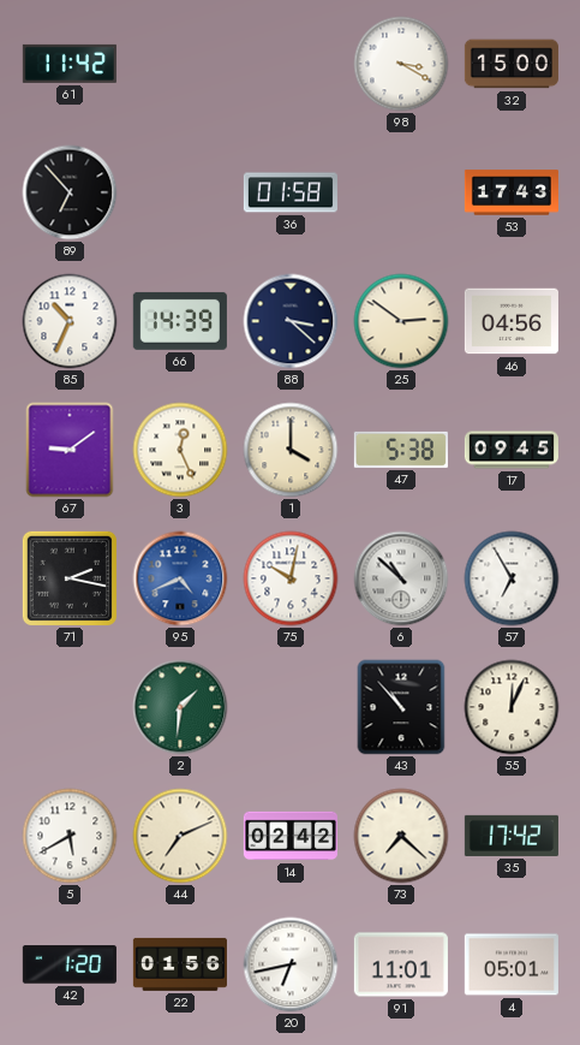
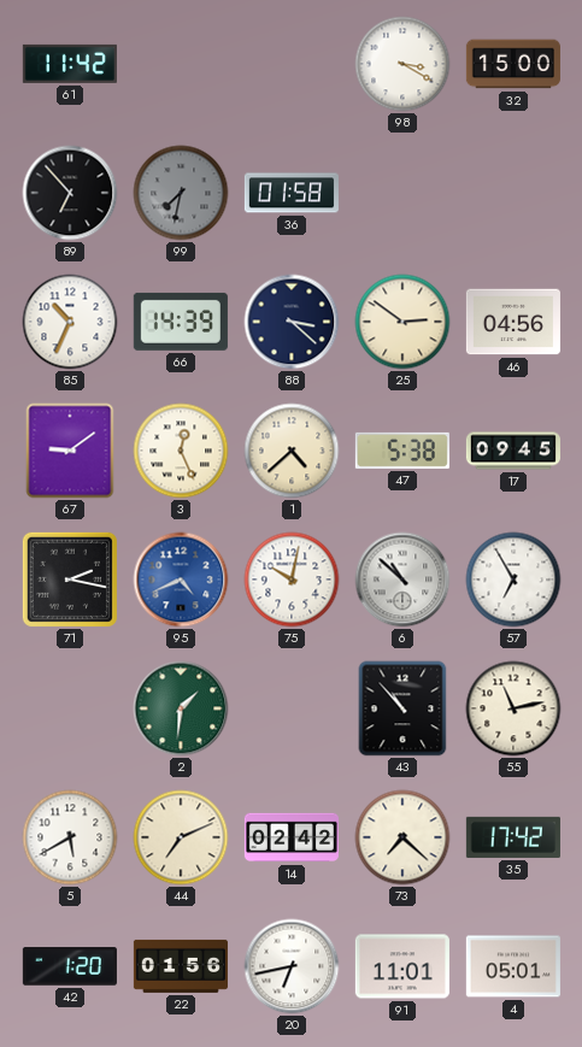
99: none -> 7:32
53: 17:43 -> none
1: 4:00 -> 4:38
55: 12:04 -> 11:13
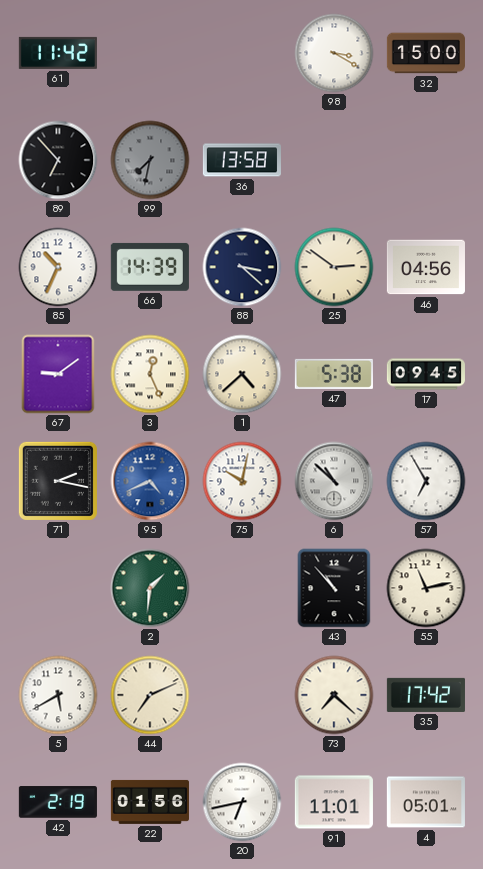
36: 01:58 -> 13:58
14: 02:42 -> none
42: 1:20 -> 2:19
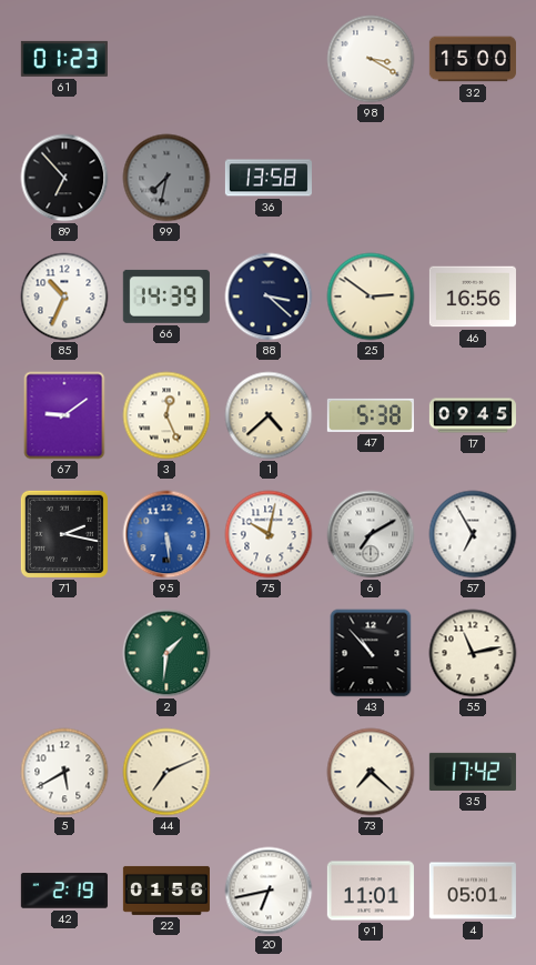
61: 11:42 -> 01:23
46: 04:56 -> 16:56
95: 4:41 -> 5:29
6: 10:52 -> 7:10
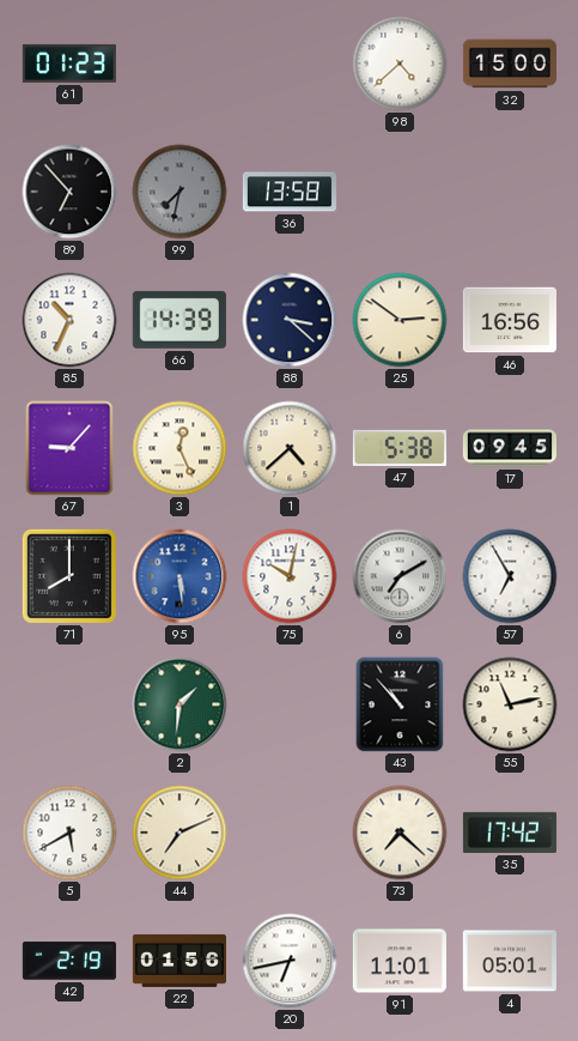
98: 3:20 -> 4:38
67: 9:09 -> 9:07
71: 2:17 -> 8:00
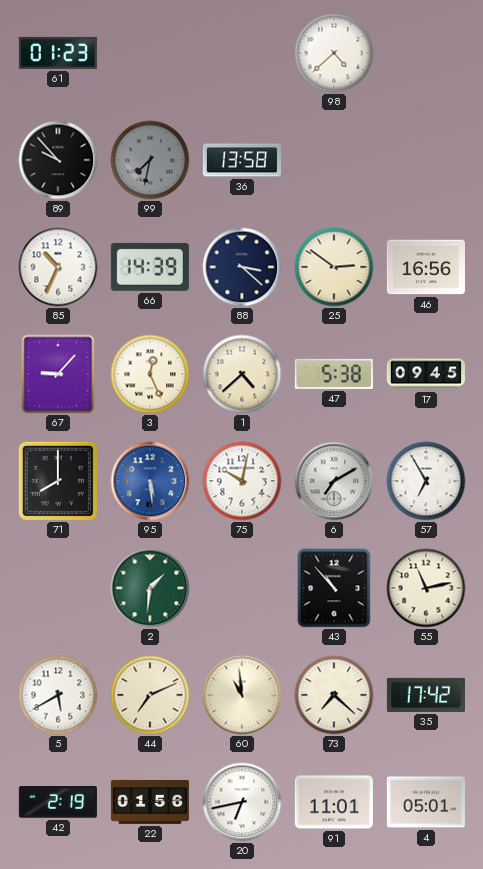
32: 15:00 -> none
89: 6:53 -> 9:53
60: none -> 10:59
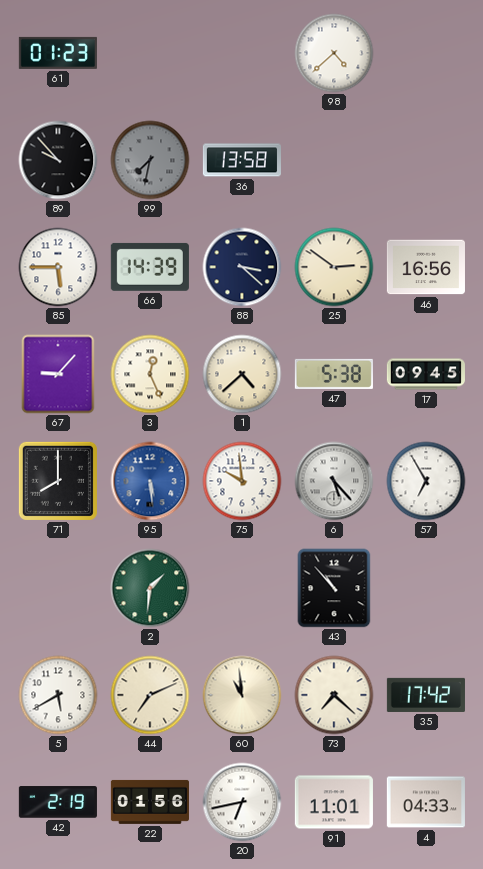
85: 10:34 -> 5:45
75: 10:02 -> 9:59
6: 7:10 -> 5:23
55: 11:13 -> none
4: 05:01 -> 04:33
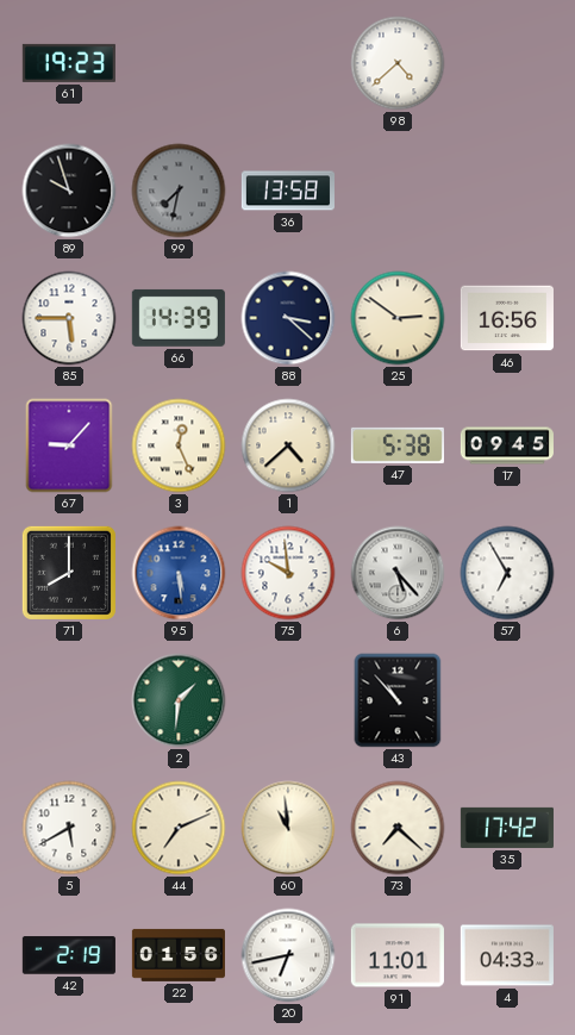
61: 01:23 -> 19:23
89: 9:53 -> 9:57
